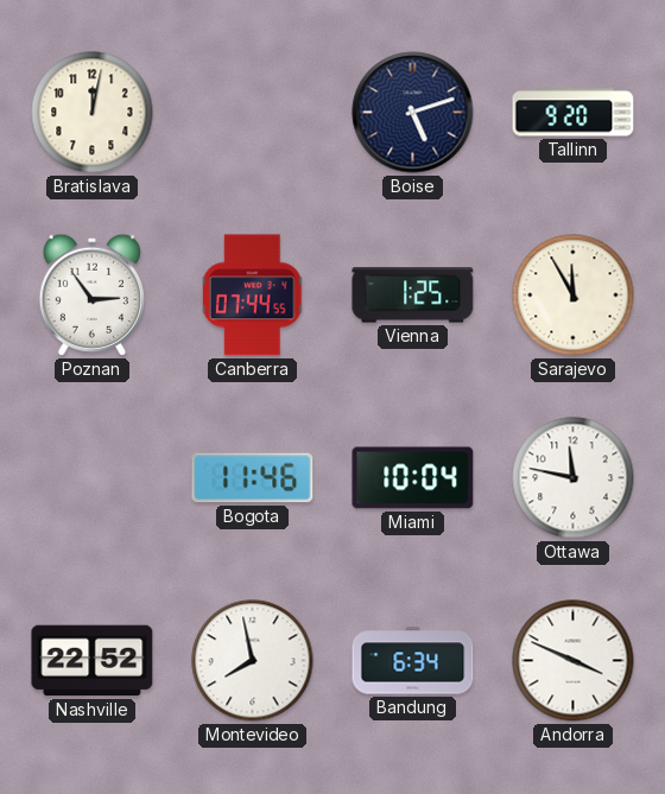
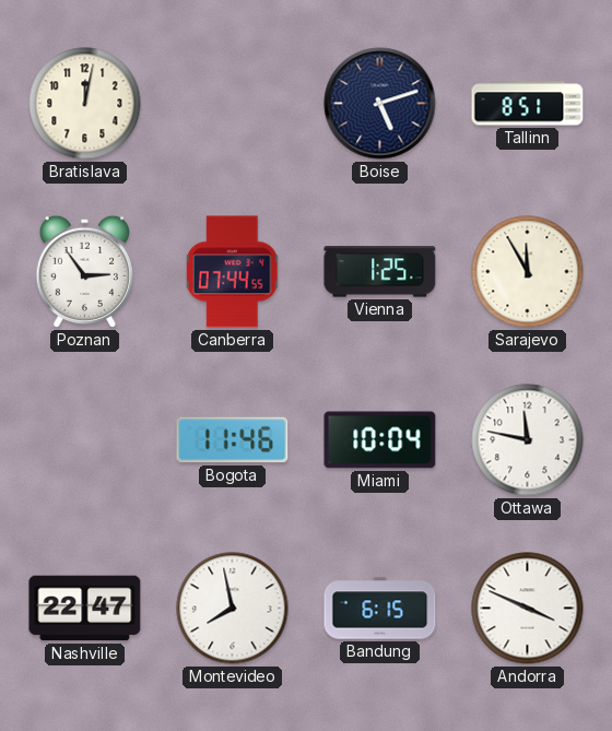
Tallinn: 9:20 -> 8:51
Nashville: 22:52 -> 22:47
Bandung: 6:34 -> 6:15
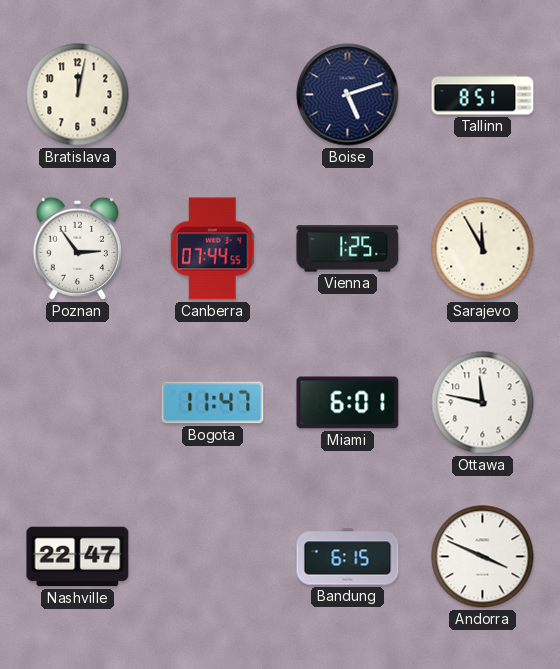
Bogota: 11:46 -> 11:47
Miami: 10:04 -> 6:01
Montevideo: 7:58 -> none
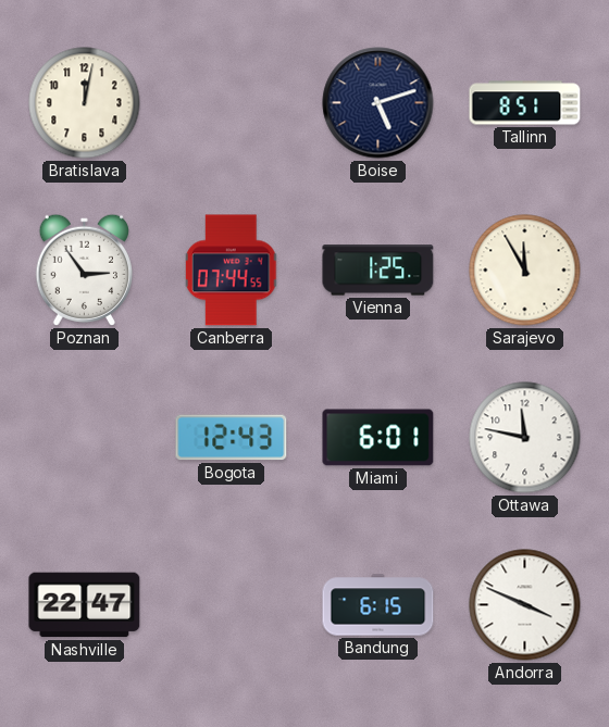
Bogota: 11:47 -> 12:43
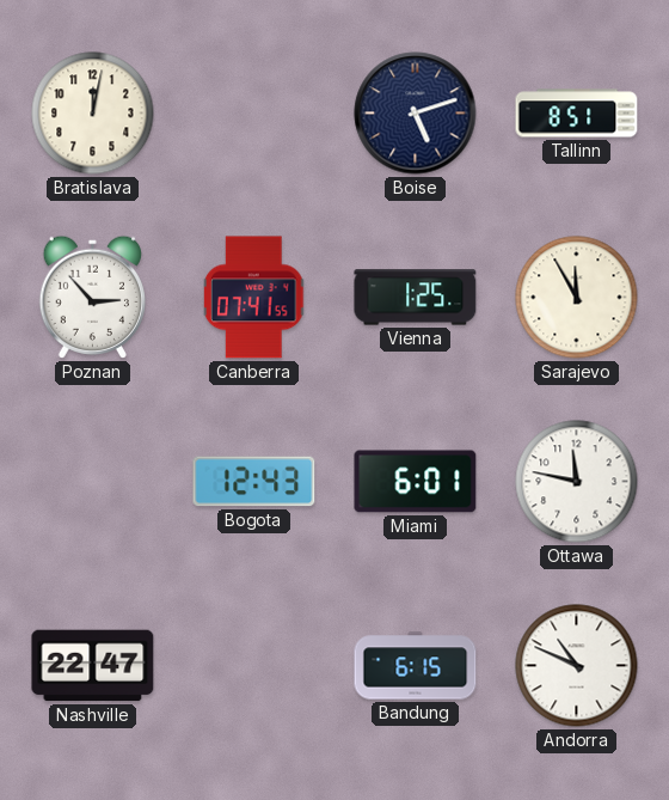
Poznan: 2:54 -> 2:53
Canberra: 07:44 -> 07:41
Andorra: 3:49 -> 10:49
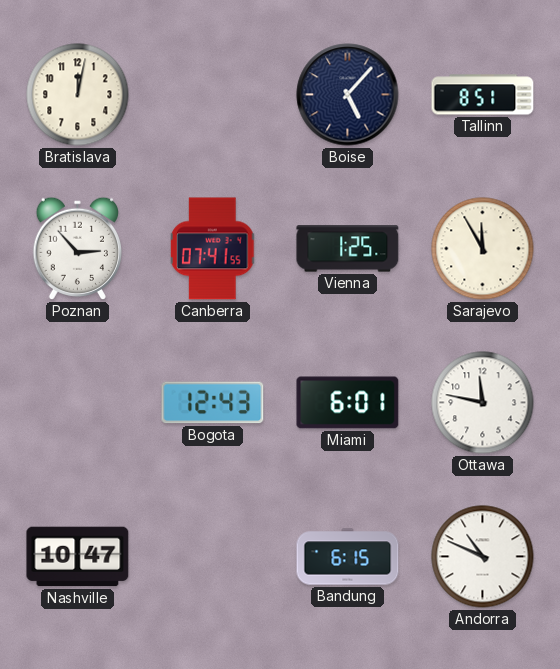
Boise: 5:12 -> 5:07
Nashville: 22:47 -> 10:47
